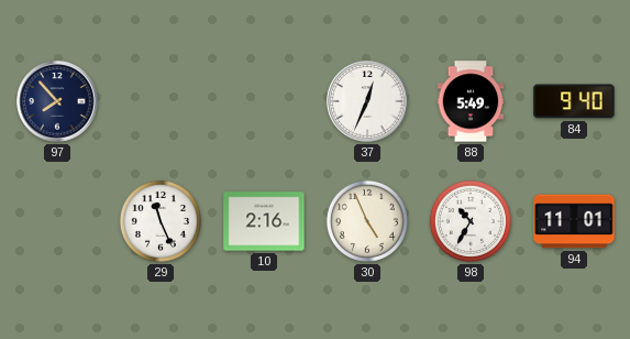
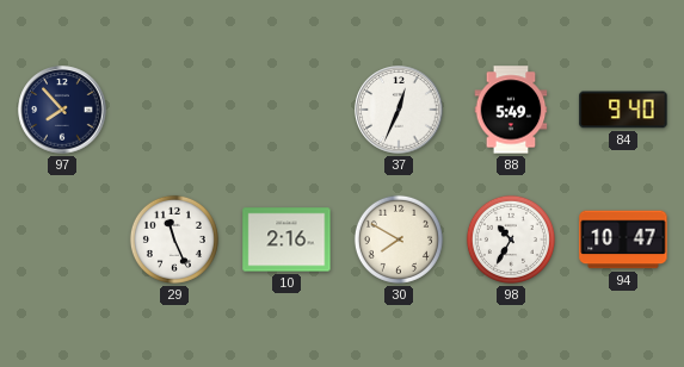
30: 4:56 -> 7:50
94: 11:01 -> 10:47
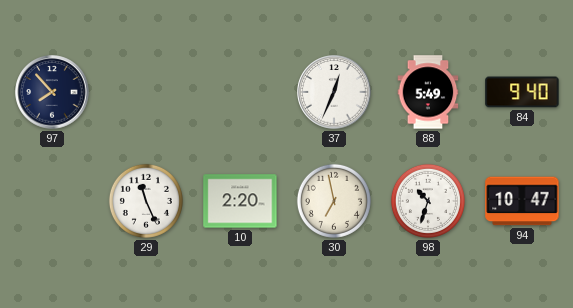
10: 2:16 -> 2:20
30: 7:50 -> 6:58
98: 10:35 -> 10:33
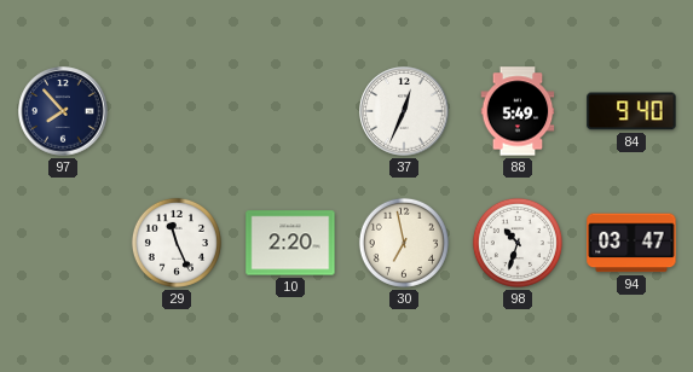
94: 10:47 -> 03:47
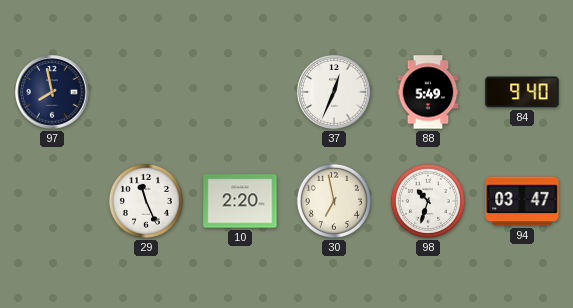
97: 7:53 -> 7:58
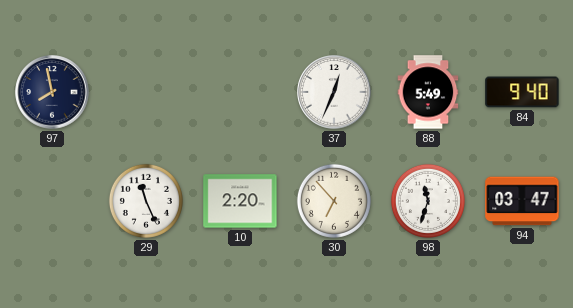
30: 6:58 -> 6:53
98: 10:33 -> 11:33
